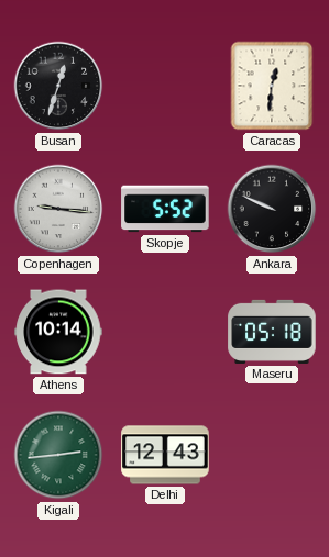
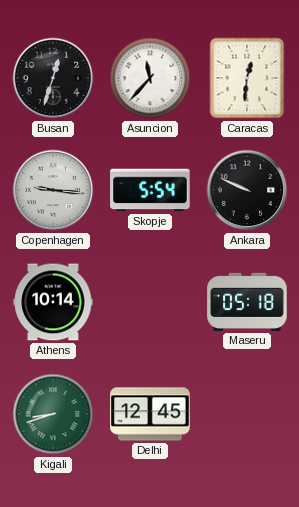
Asuncion: none -> 11:37
Skopje: 5:52 -> 5:54
Kigali: 2:44 -> 8:42
Delhi: 12:43 -> 12:45
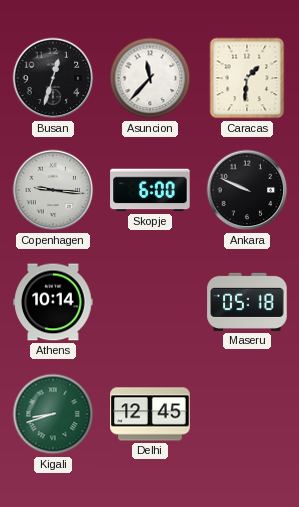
Caracas: 12:31 -> 1:31
Skopje: 5:54 -> 6:00
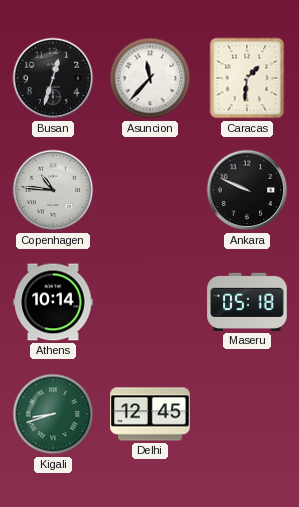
Copenhagen: 9:16 -> 10:46
Skopje: 6:00 -> none
